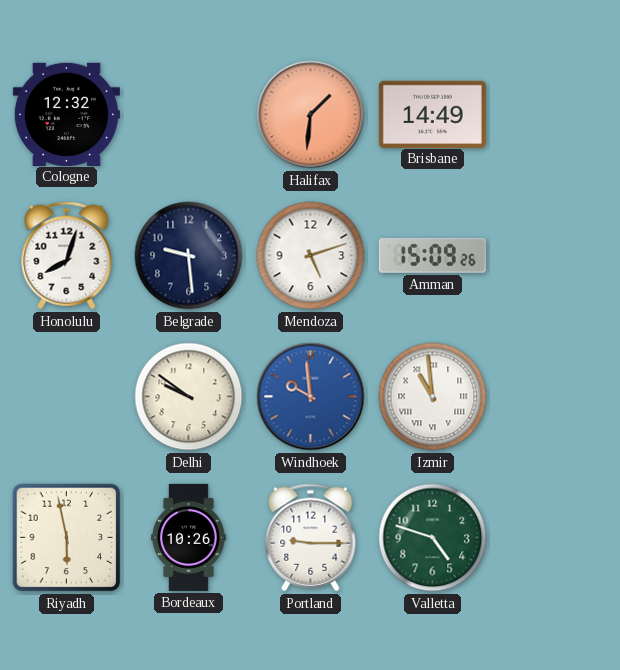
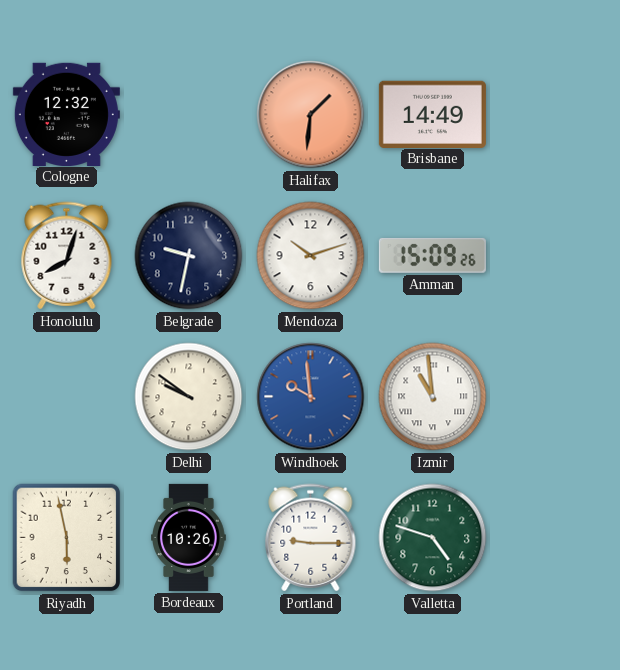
Belgrade: 9:29 -> 9:32
Mendoza: 5:12 -> 10:12
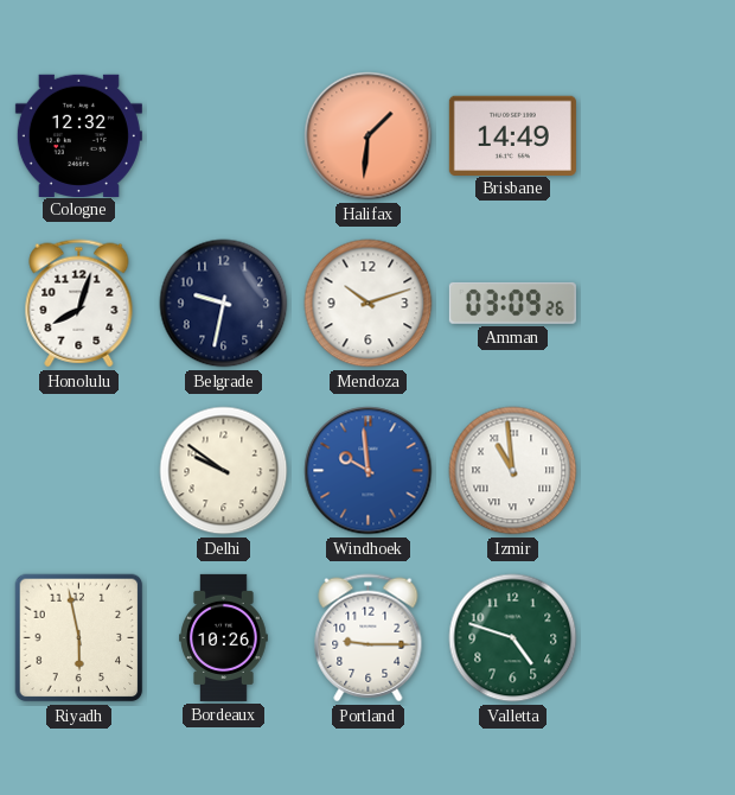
Amman: 15:09 -> 03:09
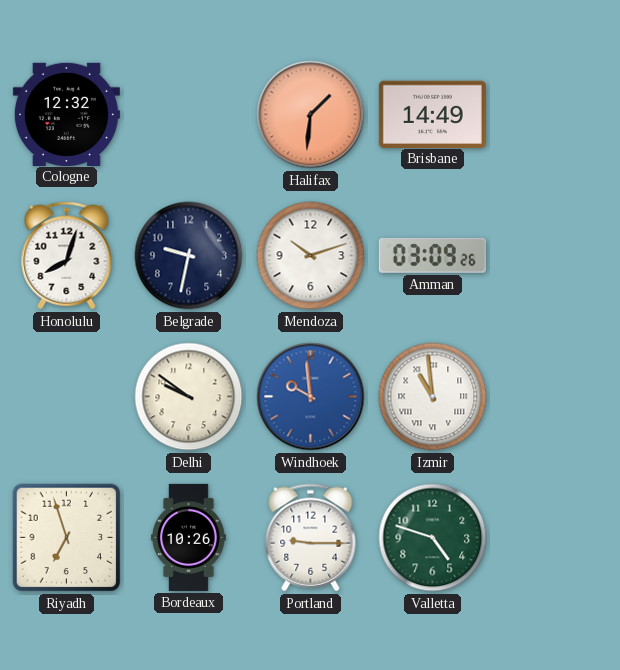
Riyadh: 5:58 -> 6:57
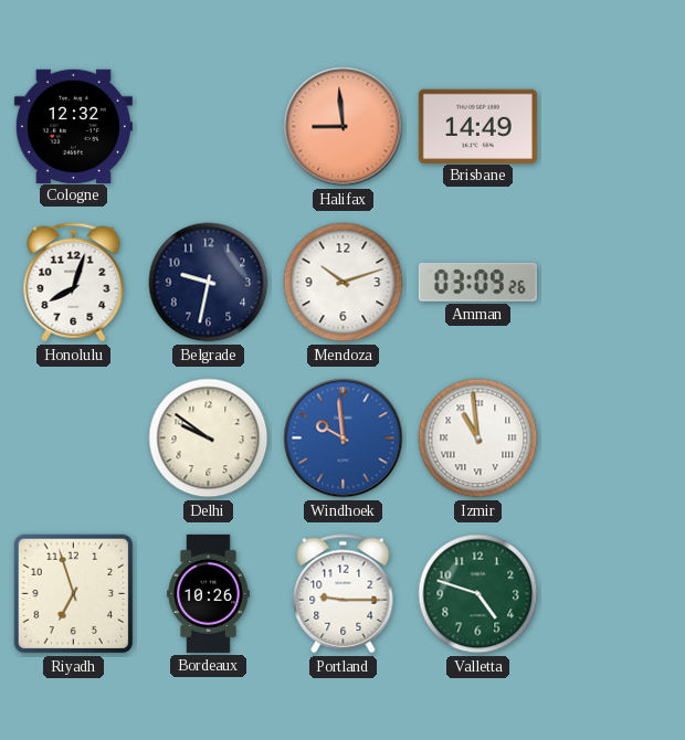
Halifax: 1:31 -> 8:59
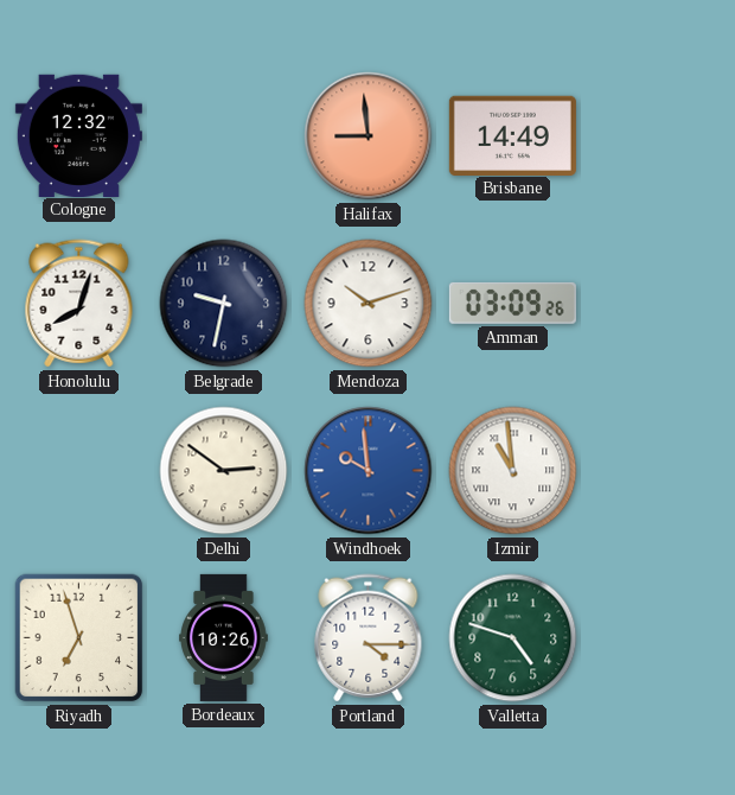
Delhi: 9:51 -> 2:51
Portland: 9:15 -> 4:15
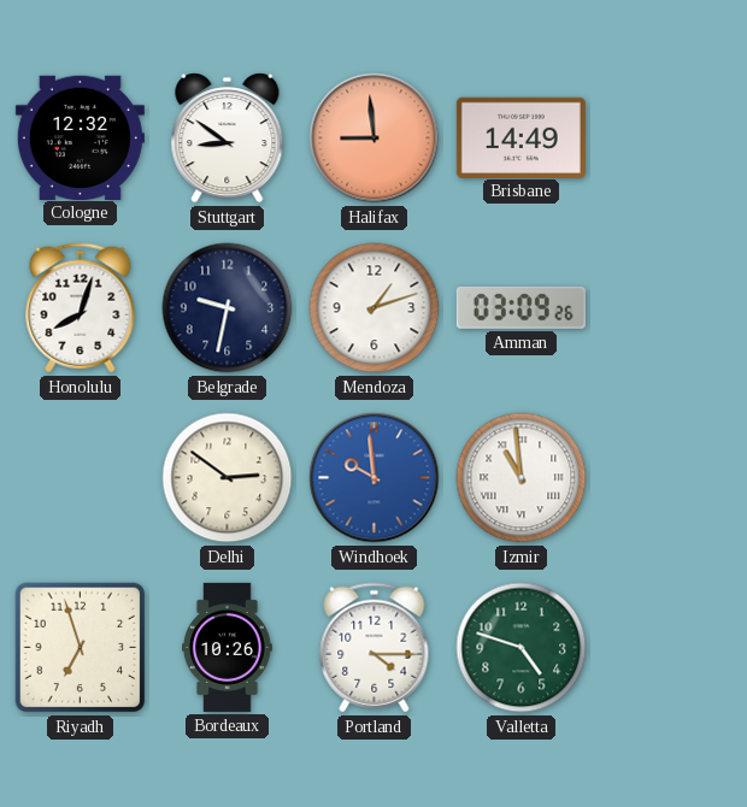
Stuttgart: none -> 8:51
Mendoza: 10:12 -> 1:12
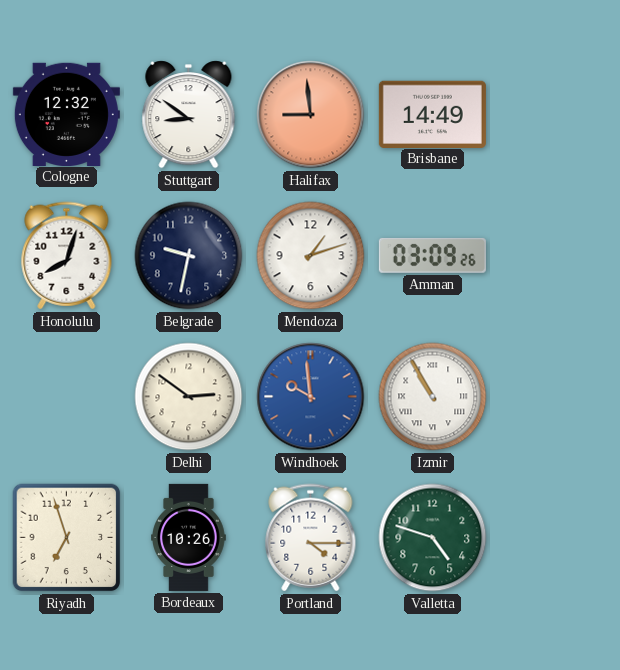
Izmir: 10:59 -> 10:55
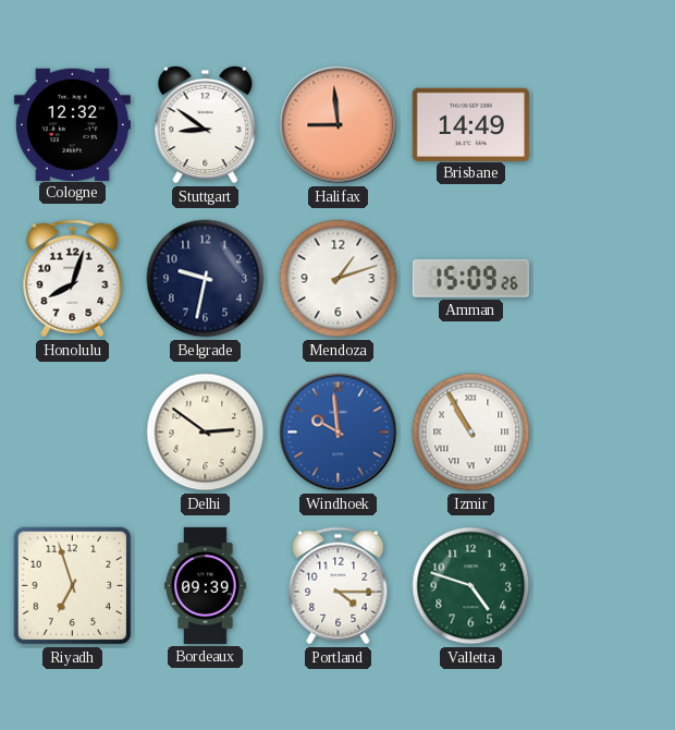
Amman: 03:09 -> 15:09
Bordeaux: 10:26 -> 09:39
